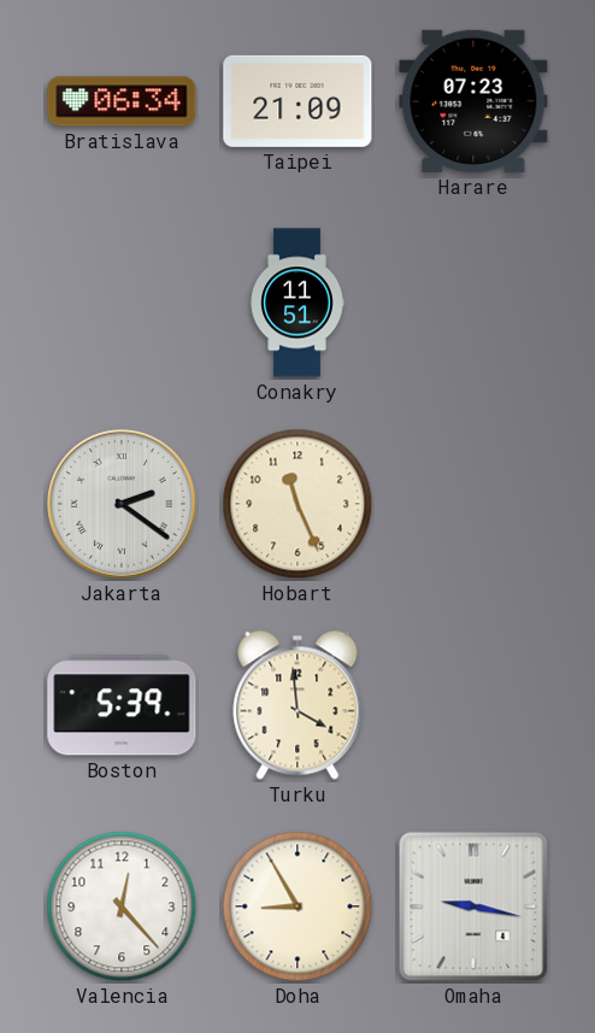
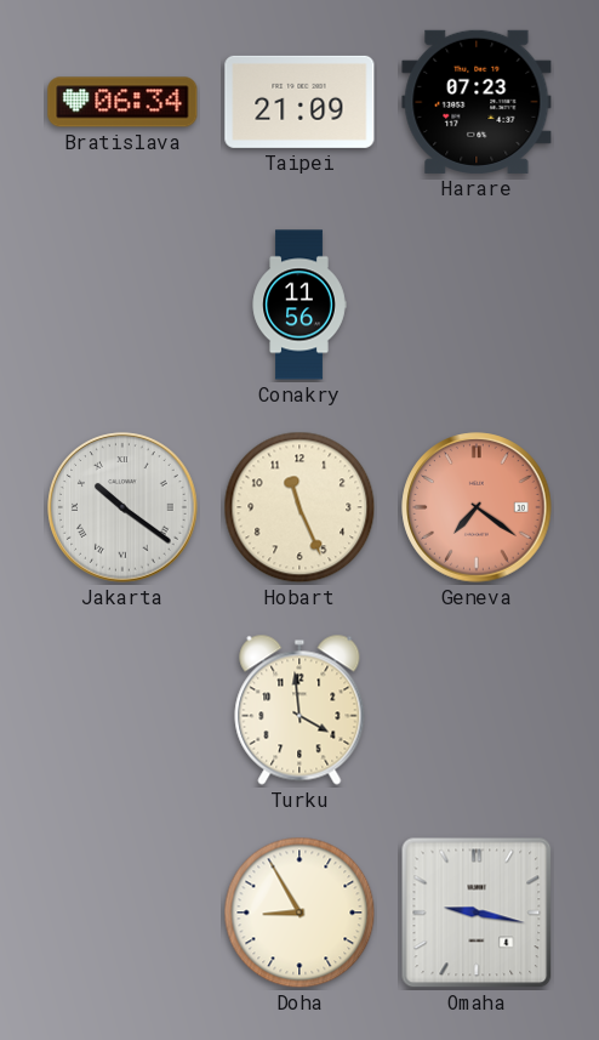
Conakry: 11:51 -> 11:56
Jakarta: 2:21 -> 10:21
Geneva: none -> 7:21
Boston: 5:39 -> none
Valencia: 12:23 -> none
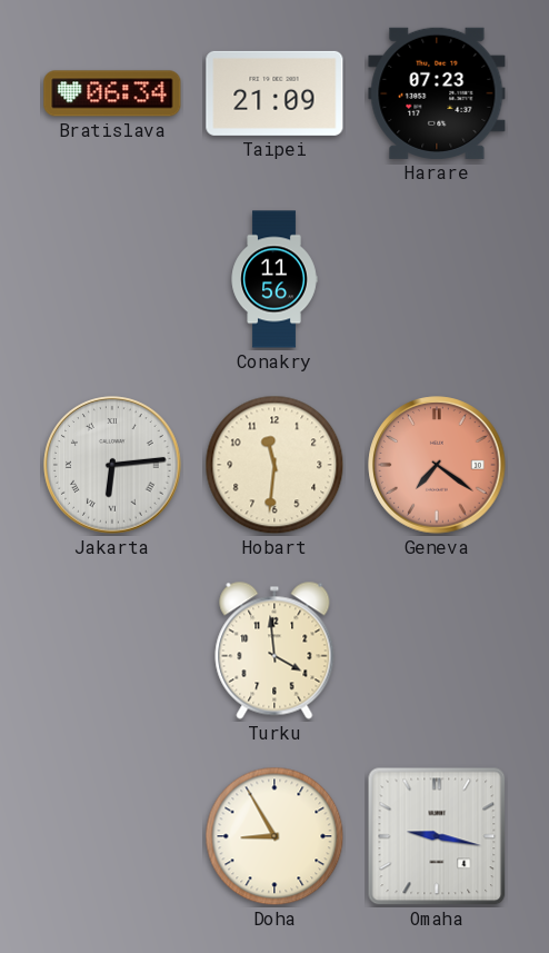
Jakarta: 10:21 -> 6:14
Hobart: 11:26 -> 11:31
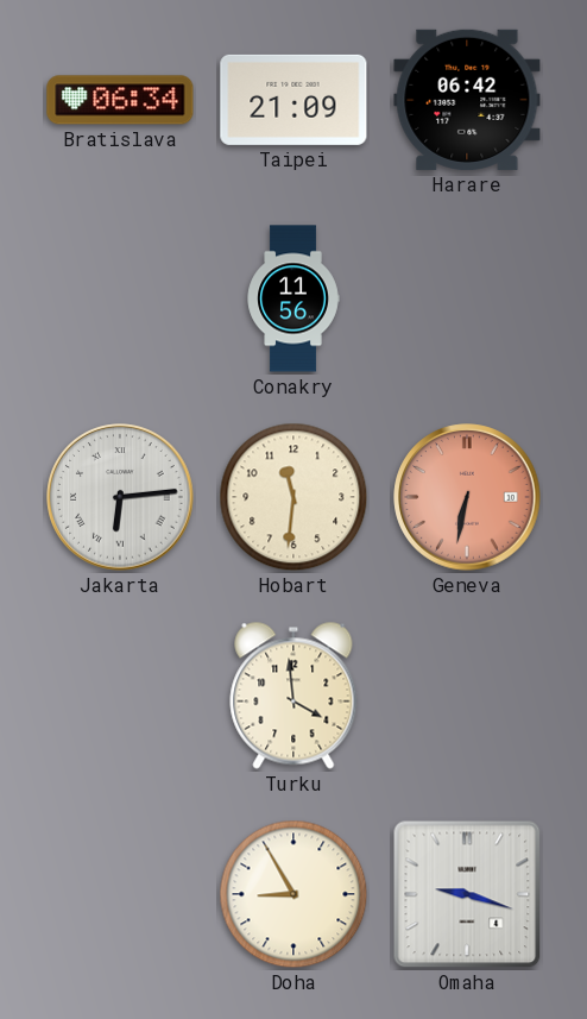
Harare: 07:23 -> 06:42
Geneva: 7:21 -> 6:32
Omaha: 9:17 -> 9:18
